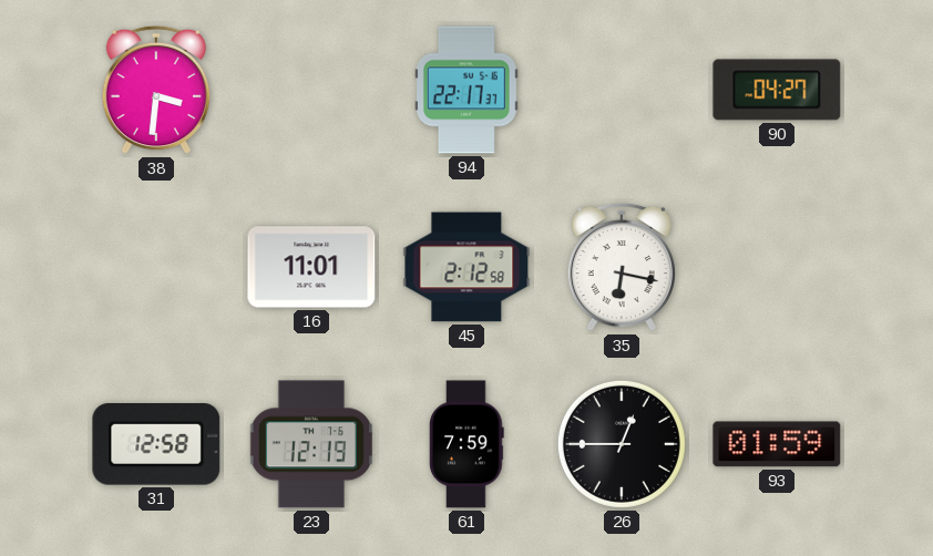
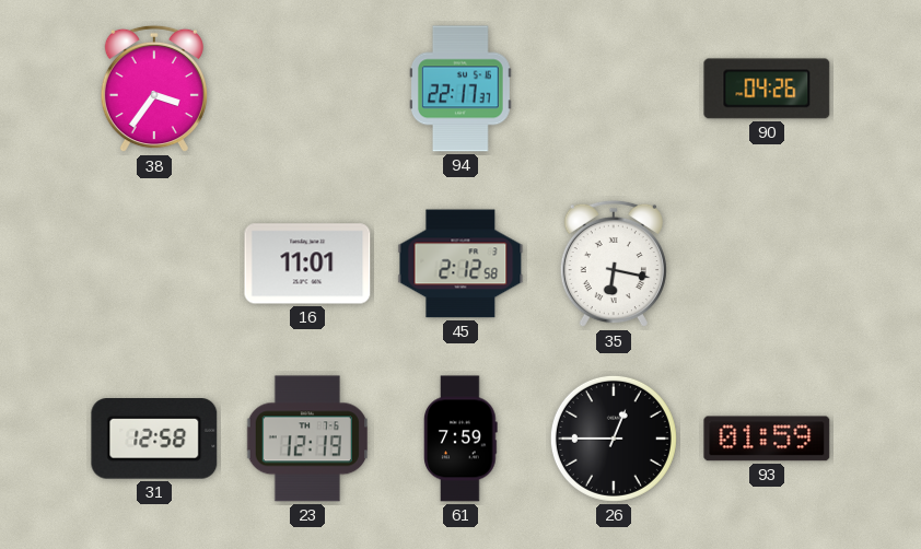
38: 3:31 -> 3:36
90: 04:27 -> 04:26
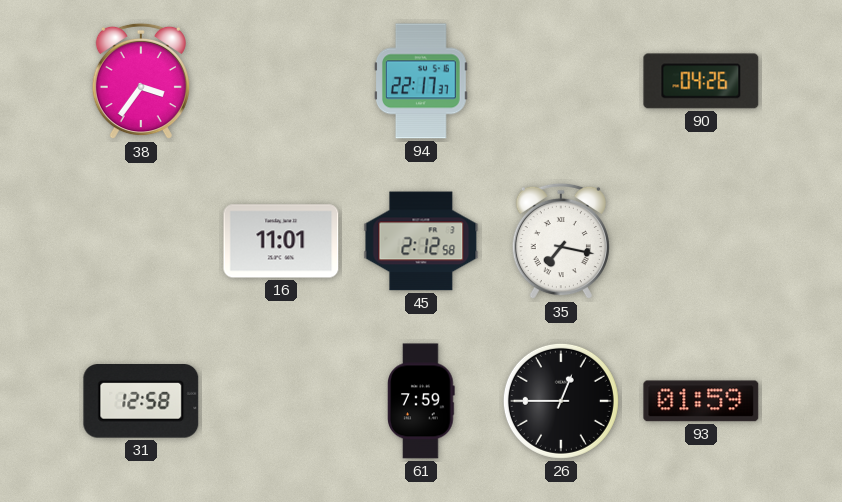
35: 6:17 -> 7:17
23: 12:19 -> none
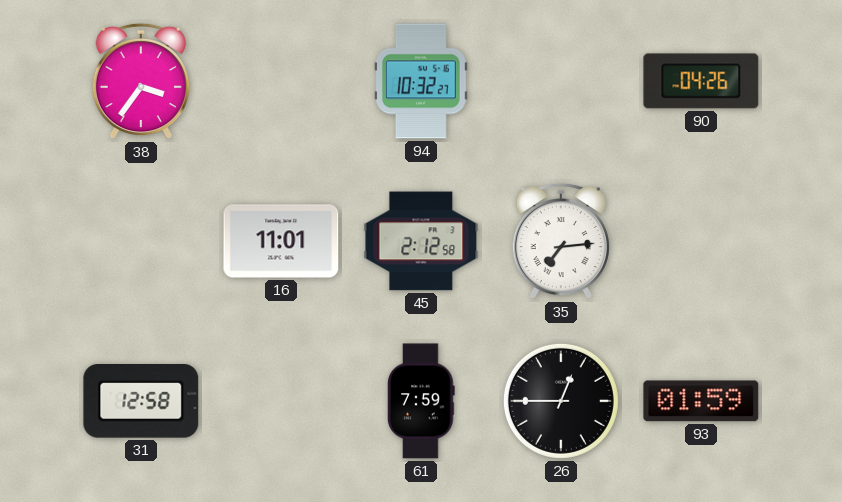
94: 22:17 -> 10:32
35: 7:17 -> 7:14
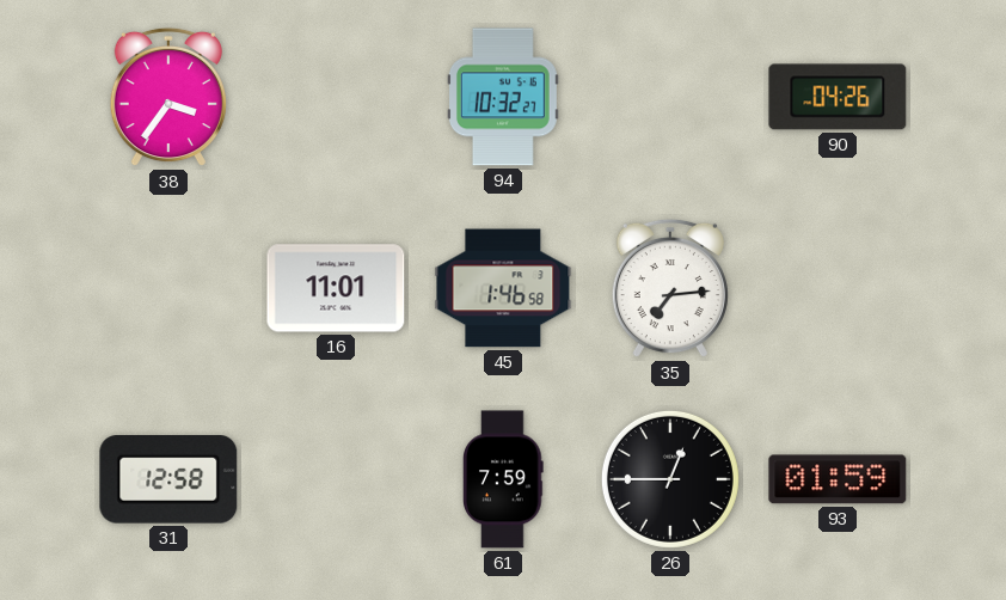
45: 2:12 -> 1:46
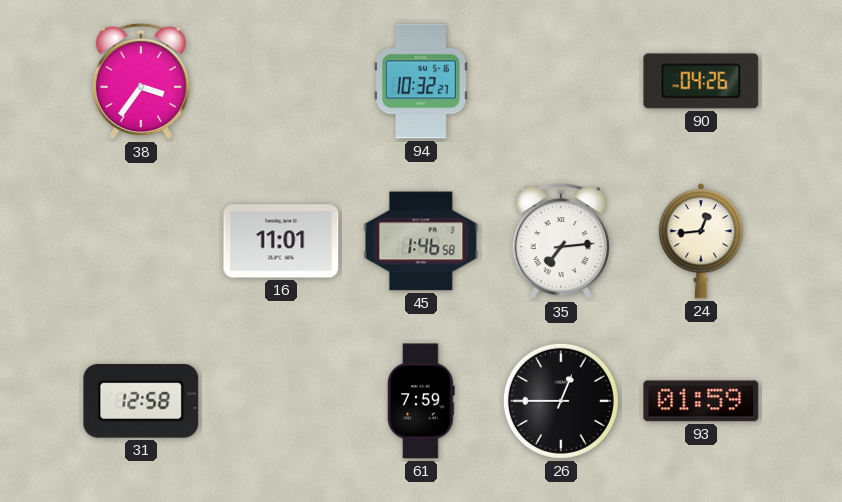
24: none -> 12:44
